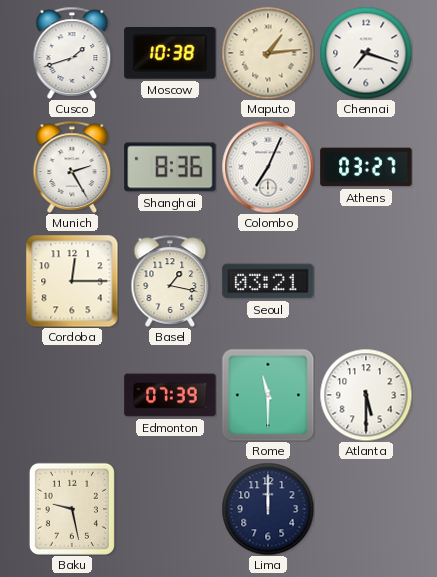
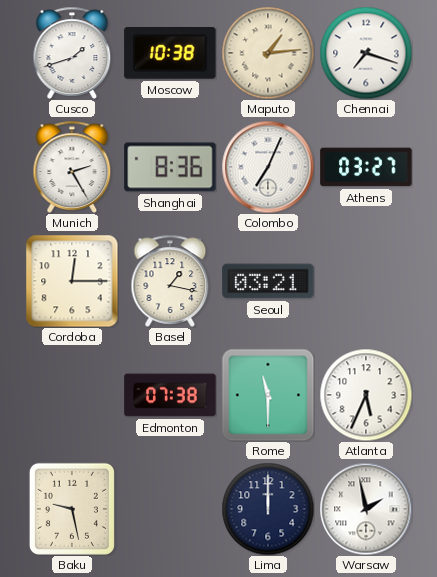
Edmonton: 07:39 -> 07:38
Atlanta: 5:30 -> 5:34
Warsaw: none -> 1:58
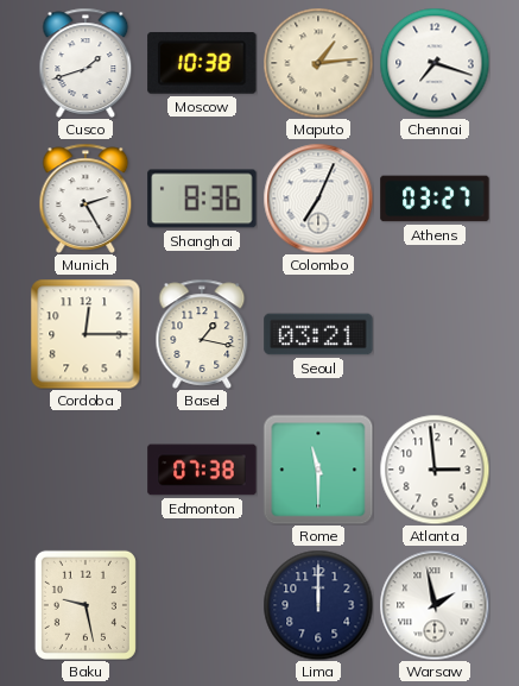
Atlanta: 5:34 -> 2:59
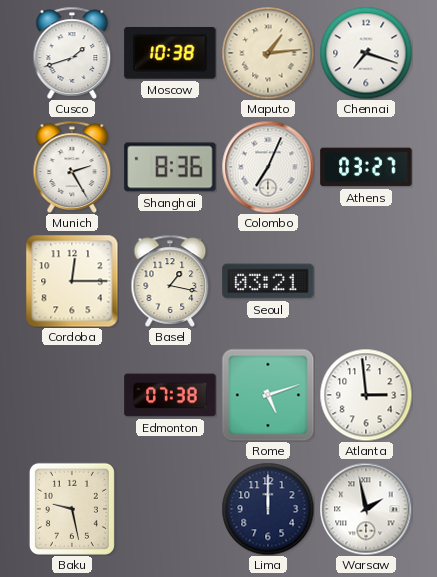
Rome: 11:30 -> 5:12
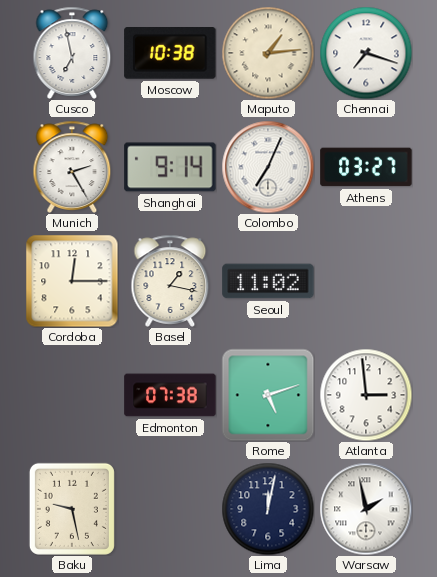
Cusco: 1:42 -> 6:58
Shanghai: 8:36 -> 9:14
Seoul: 03:21 -> 11:02
Lima: 12:00 -> 12:02
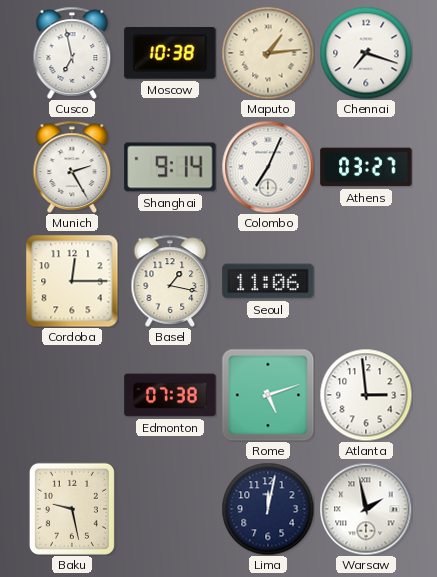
Seoul: 11:02 -> 11:06
